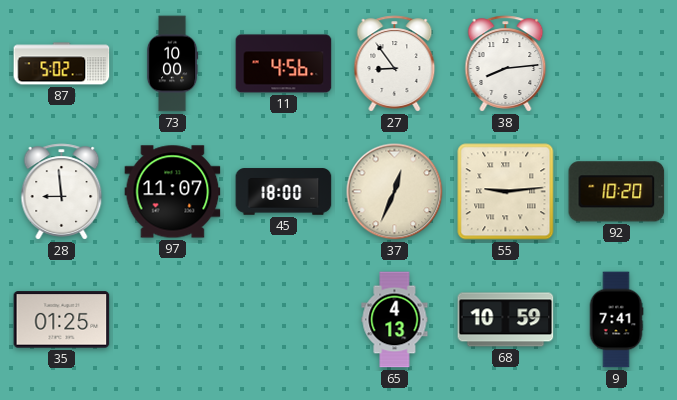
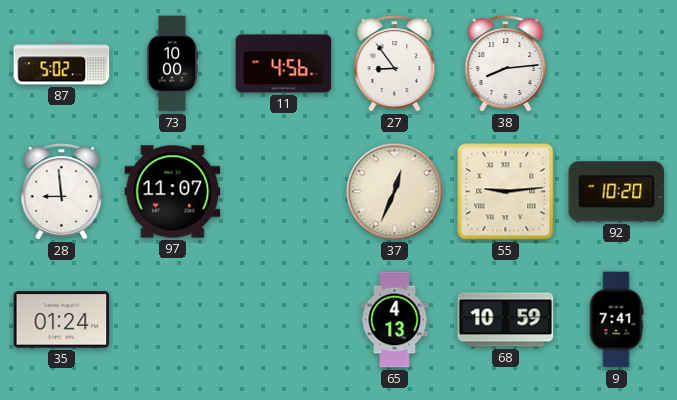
45: 18:00 -> none
35: 01:25 -> 01:24
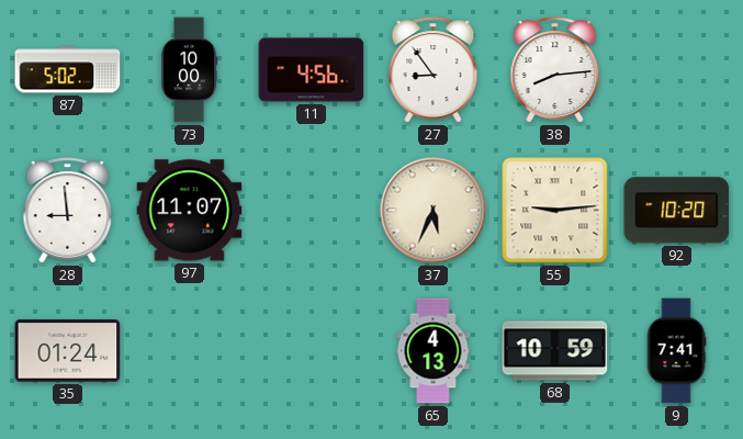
37: 12:34 -> 5:34
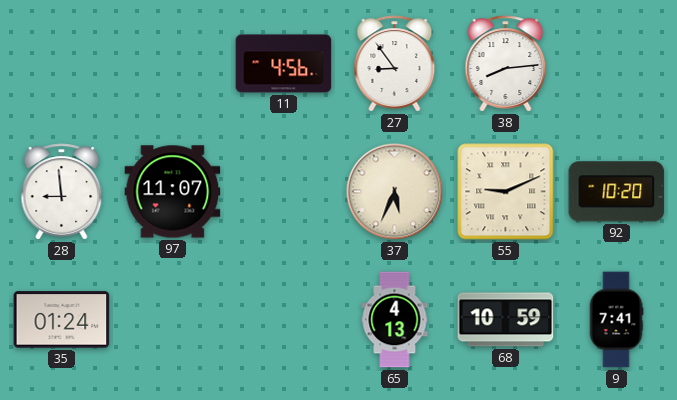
87: 5:02 -> none
73: 10:00 -> none
55: 9:14 -> 9:11
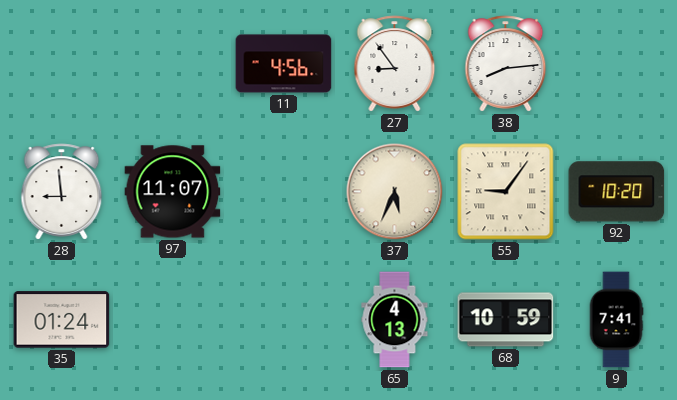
55: 9:11 -> 9:06
